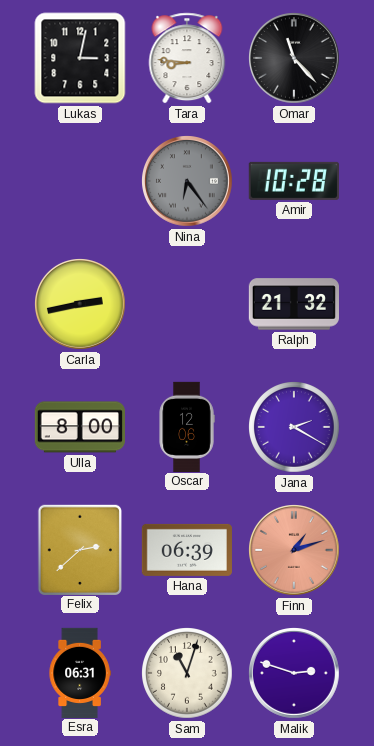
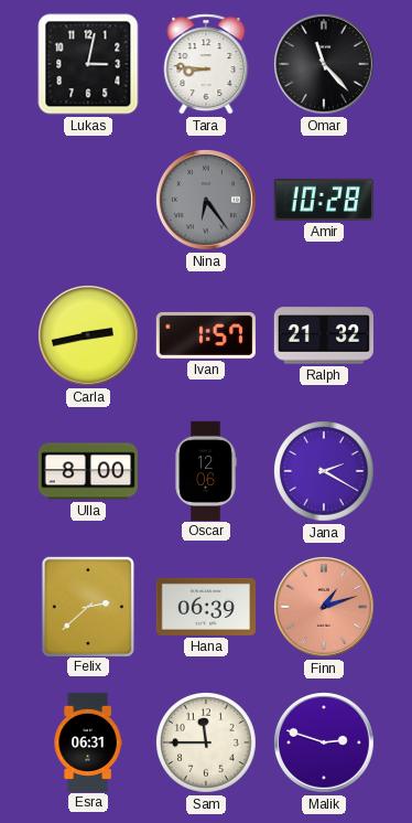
Ivan: none -> 1:57
Sam: 11:03 -> 11:45
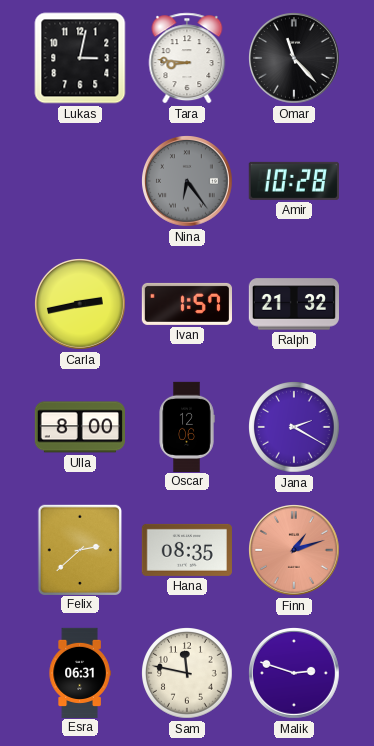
Hana: 06:39 -> 08:35
Sam: 11:45 -> 11:47
